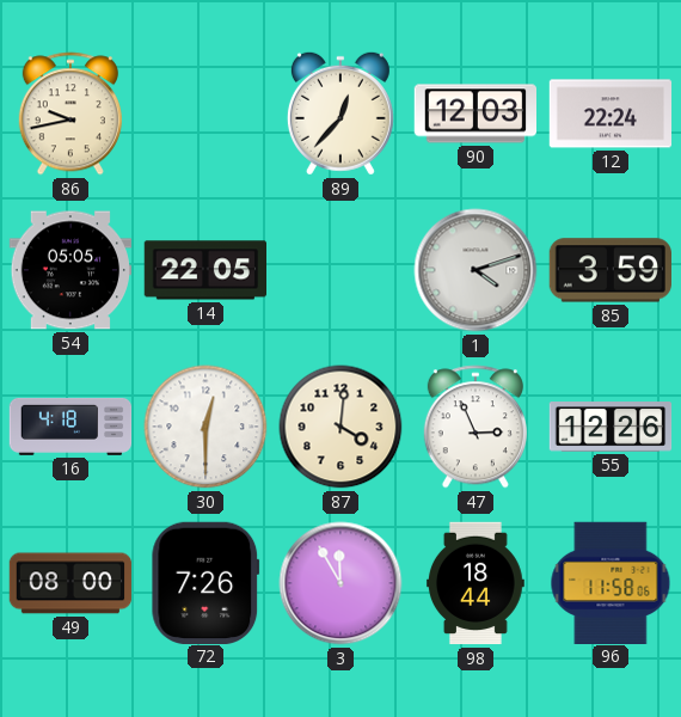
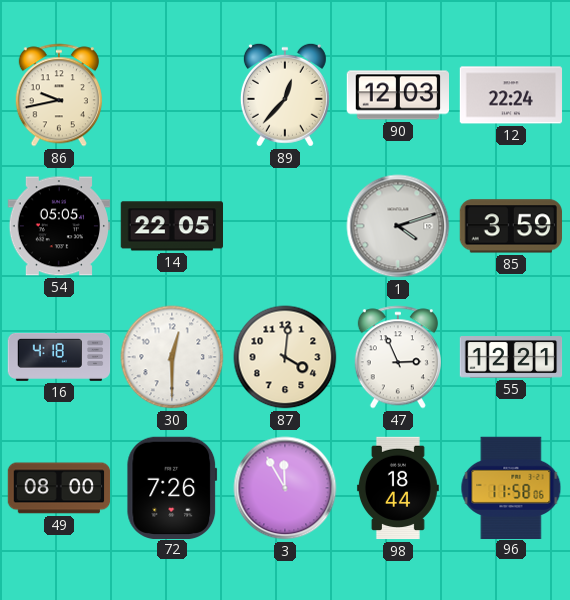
55: 12:26 -> 12:21
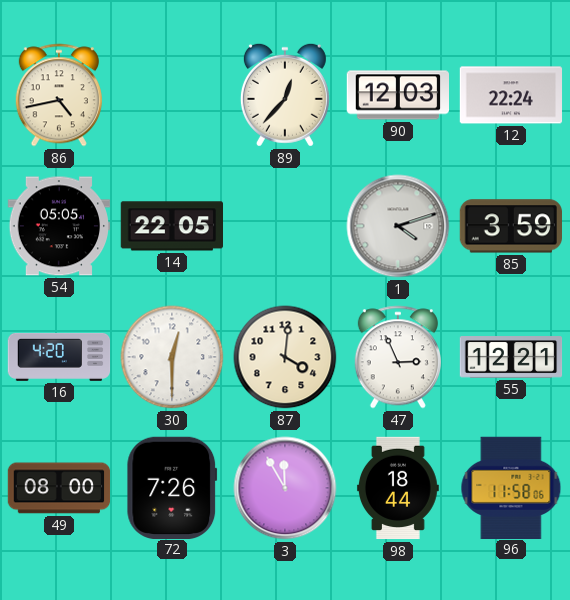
86: 9:43 -> 4:43
16: 4:18 -> 4:20
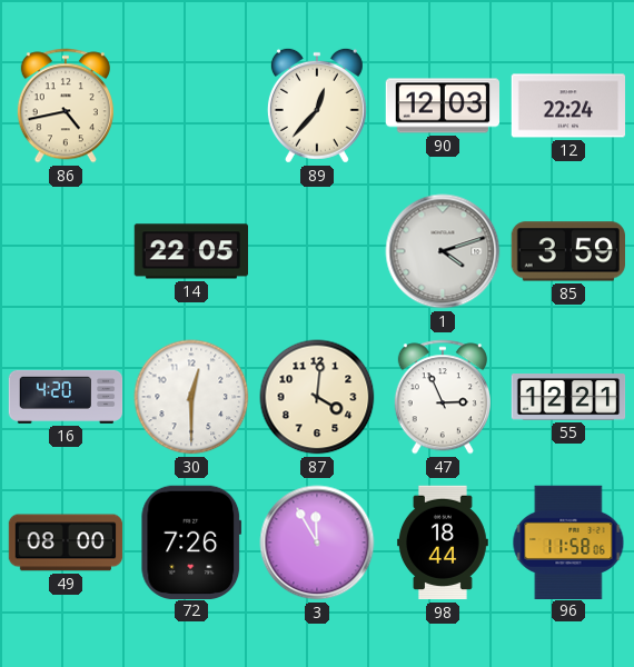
54: 05:05 -> none
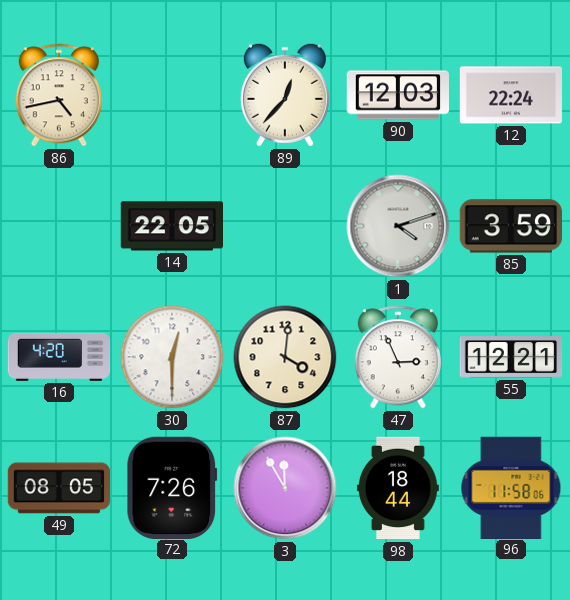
49: 08:00 -> 08:05
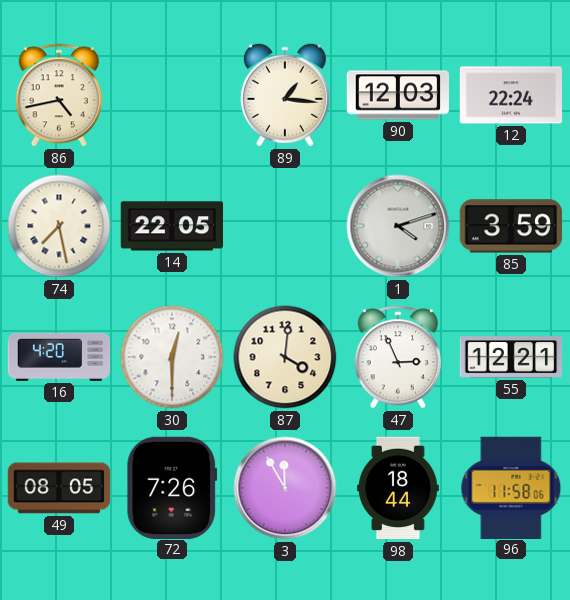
89: 12:37 -> 1:16
74: none -> 7:28
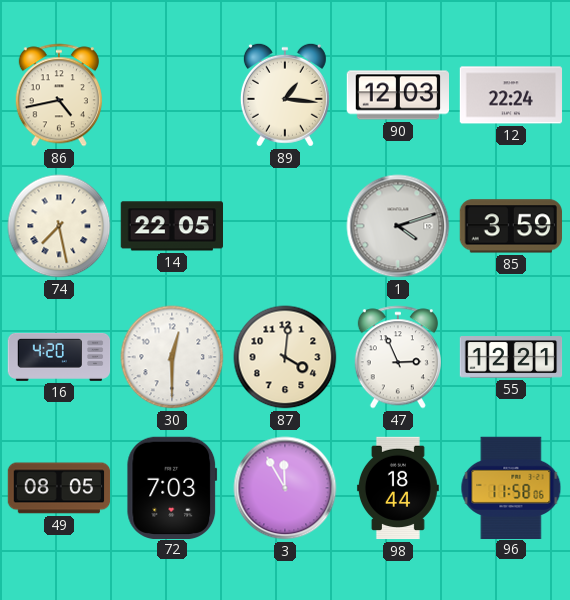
72: 7:26 -> 7:03
